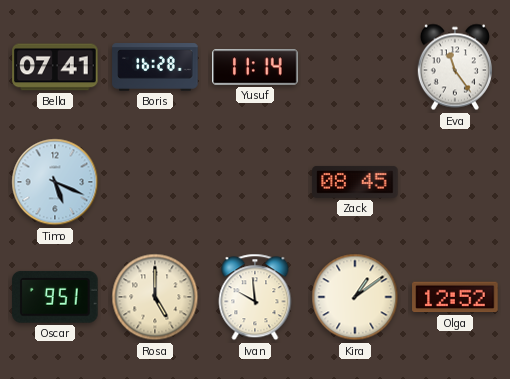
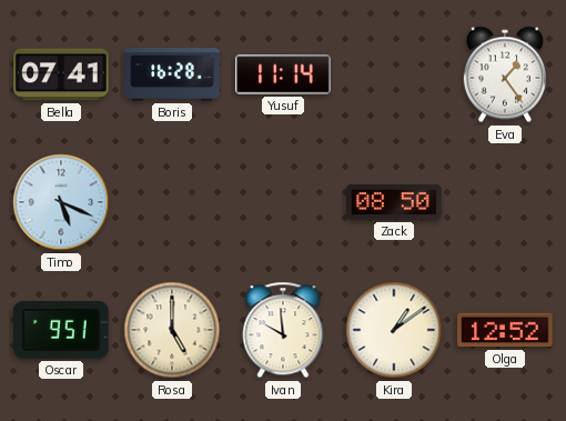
Eva: 11:24 -> 1:24
Zack: 08:45 -> 08:50
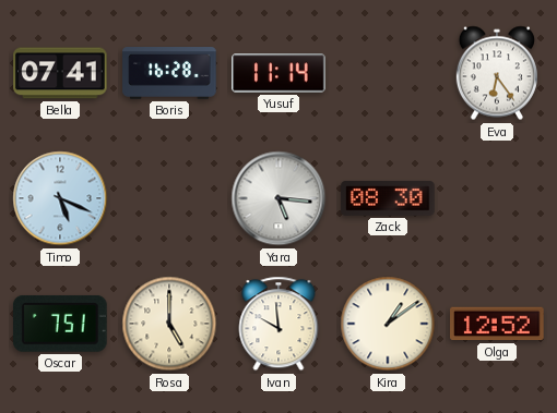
Eva: 1:24 -> 6:24
Yara: none -> 5:16
Zack: 08:50 -> 08:30
Oscar: 9:51 -> 7:51
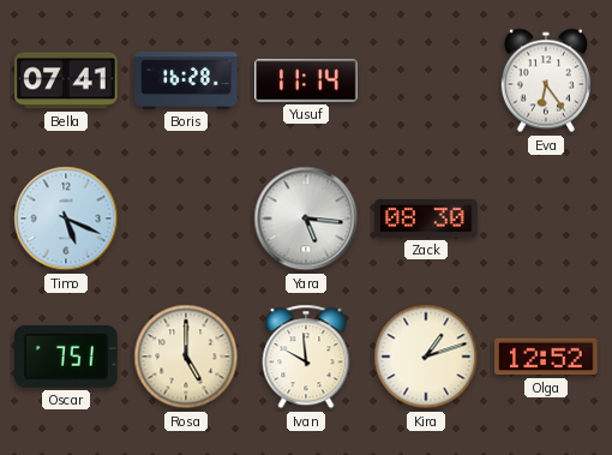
Kira: 1:09 -> 1:12
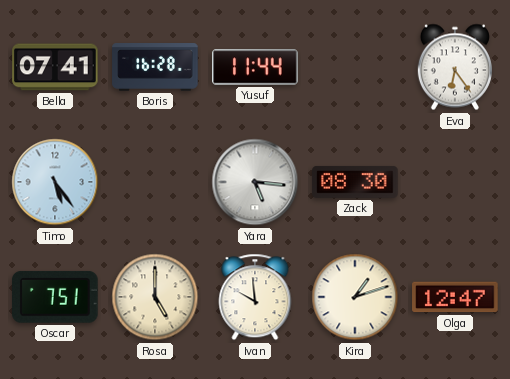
Yusuf: 11:14 -> 11:44
Timo: 5:19 -> 5:24
Olga: 12:52 -> 12:47
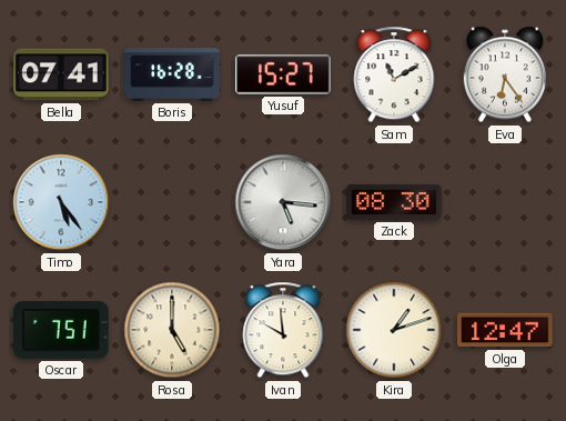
Yusuf: 11:44 -> 15:27
Sam: none -> 11:10
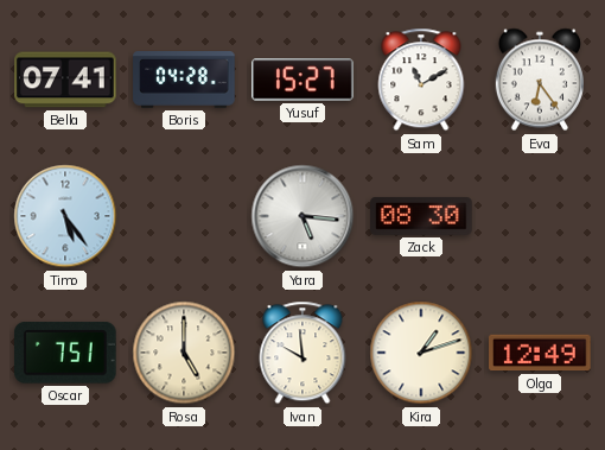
Boris: 16:28 -> 04:28
Olga: 12:47 -> 12:49
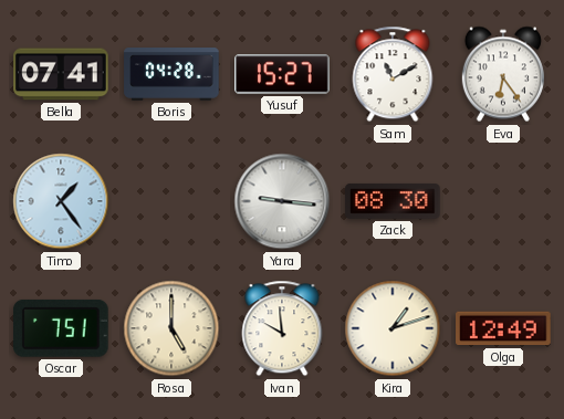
Timo: 5:24 -> 1:24
Yara: 5:16 -> 9:16
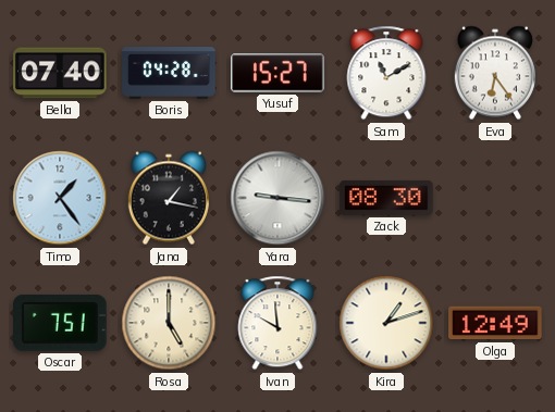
Bella: 07:41 -> 07:40
Jana: none -> 1:17
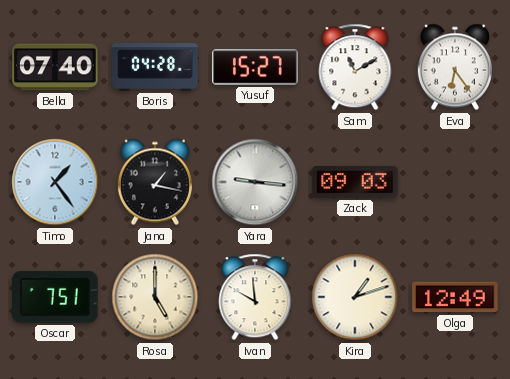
Zack: 08:30 -> 09:03
